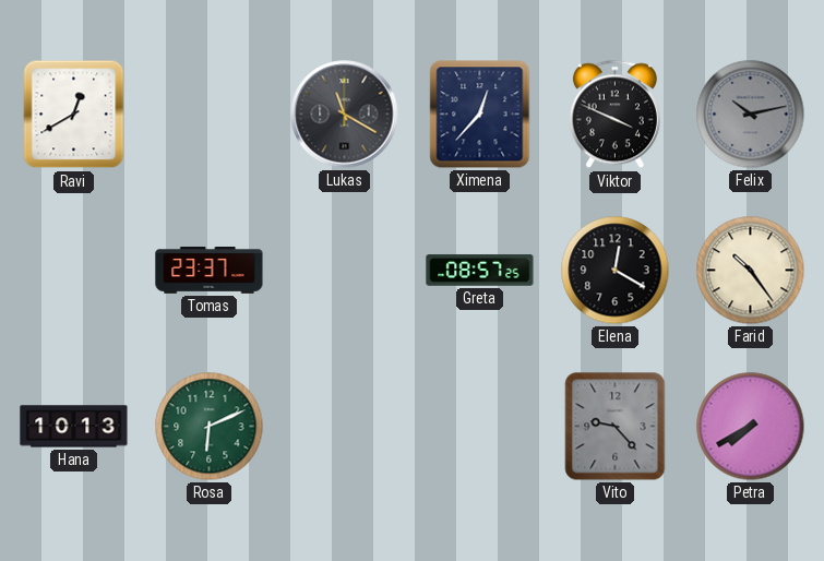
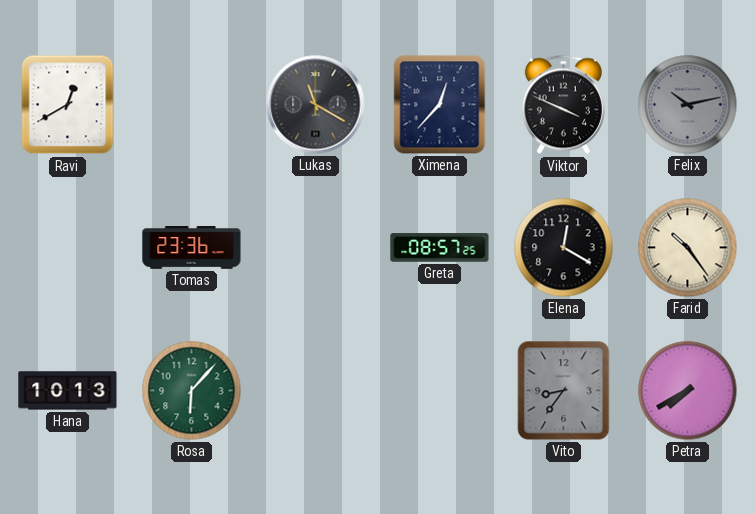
Tomas: 23:37 -> 23:36
Rosa: 6:11 -> 6:07
Vito: 9:23 -> 8:36
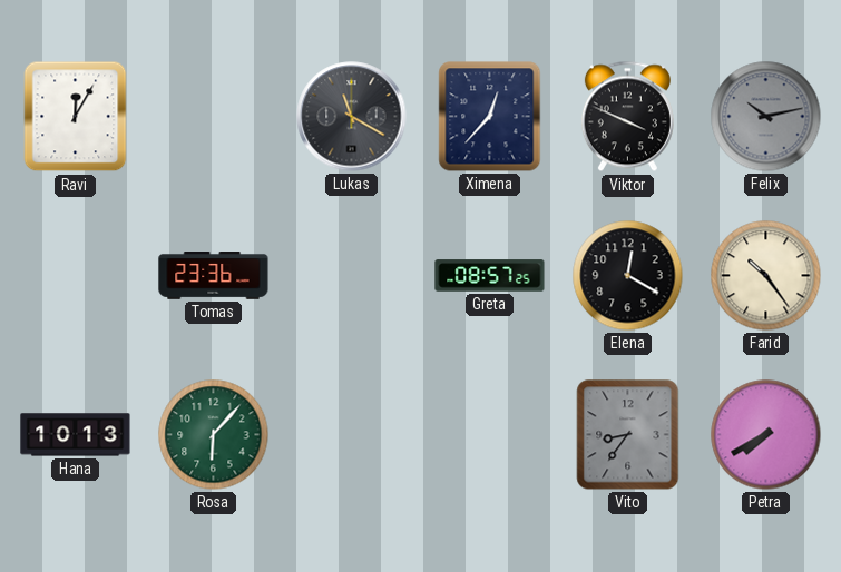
Ravi: 12:40 -> 12:05
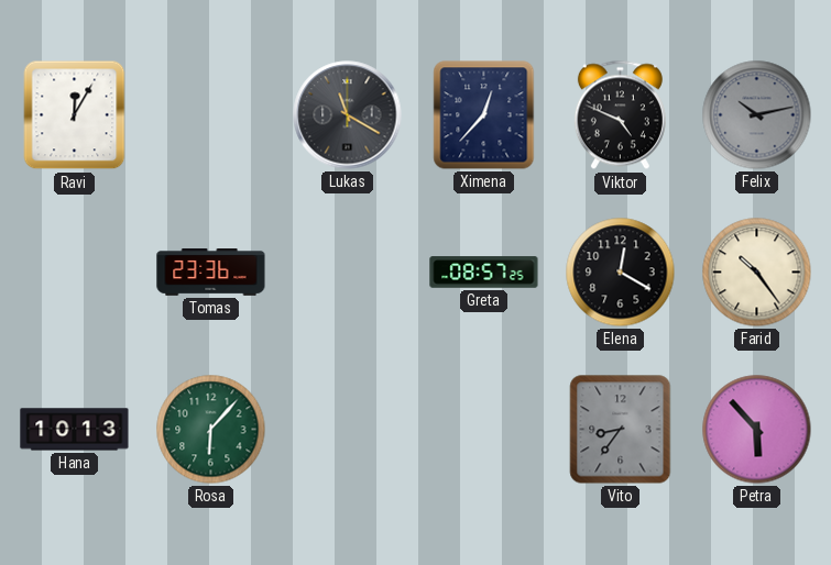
Viktor: 3:49 -> 4:49
Petra: 7:40 -> 5:53
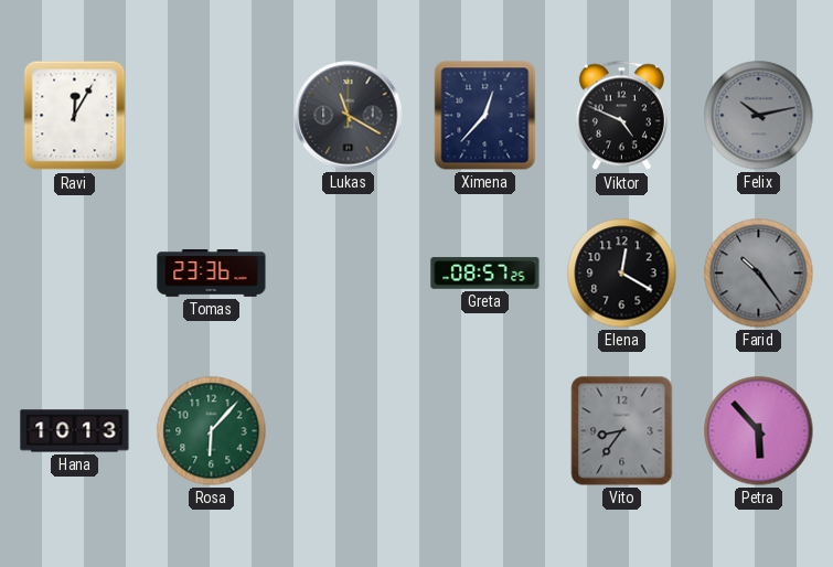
Farid dial: cream -> grey
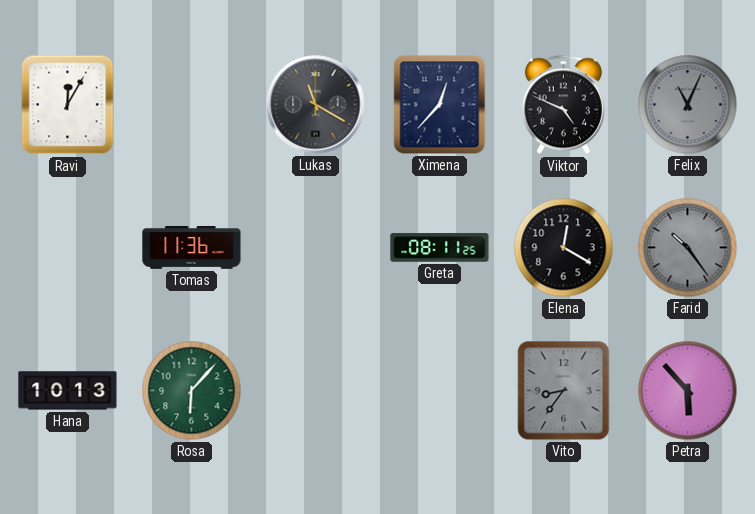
Felix: 10:13 -> 11:04
Tomas: 23:36 -> 11:36
Greta: 08:57 -> 08:11
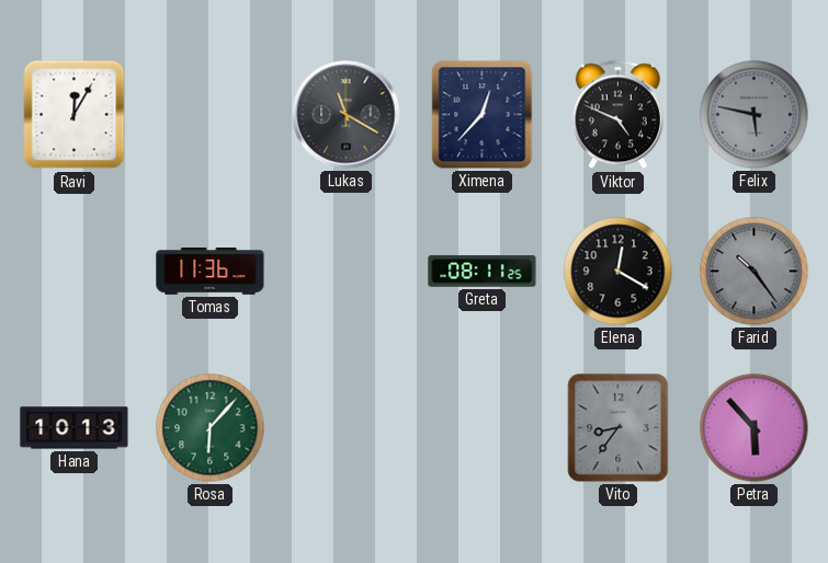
Felix: 11:04 -> 5:47
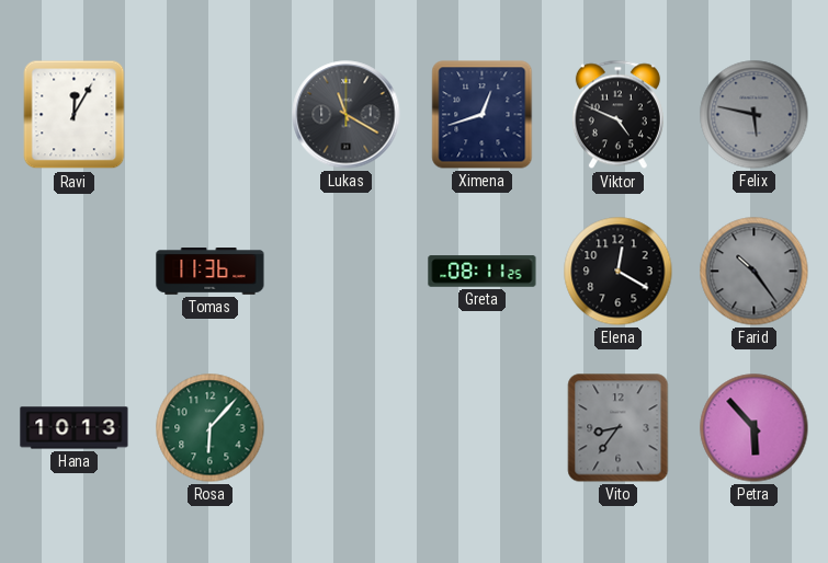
Ximena: 12:37 -> 12:42
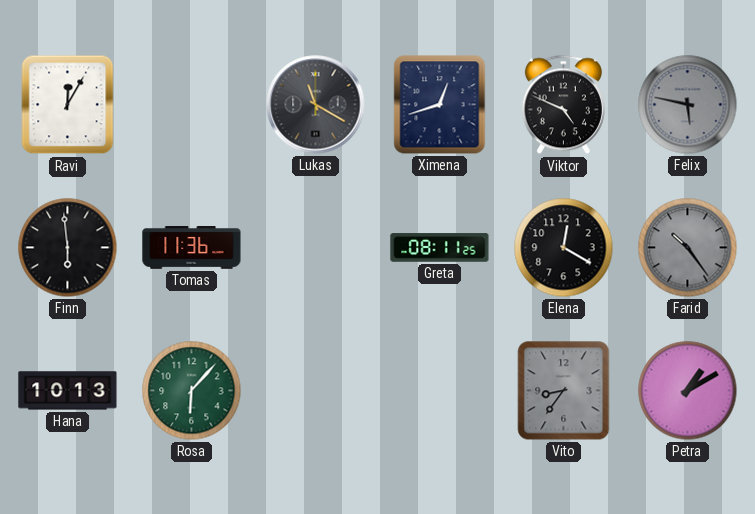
Finn: none -> 5:59
Petra: 5:53 -> 1:10
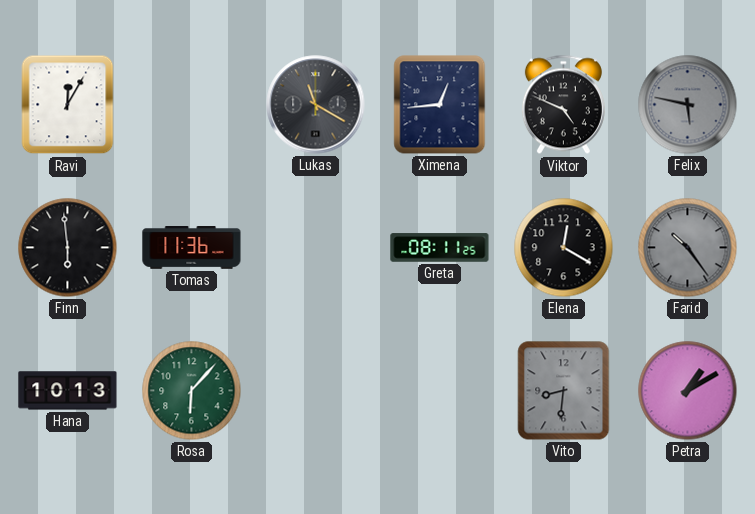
Ximena: 12:42 -> 12:44
Vito: 8:36 -> 8:31
